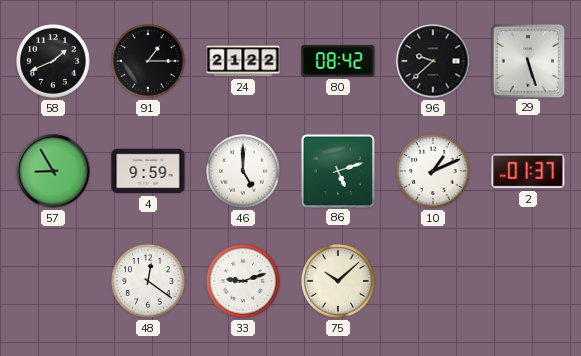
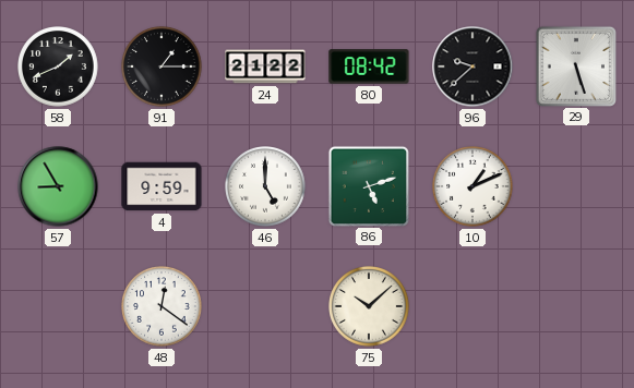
2: 01:37 -> none
33: 9:12 -> none
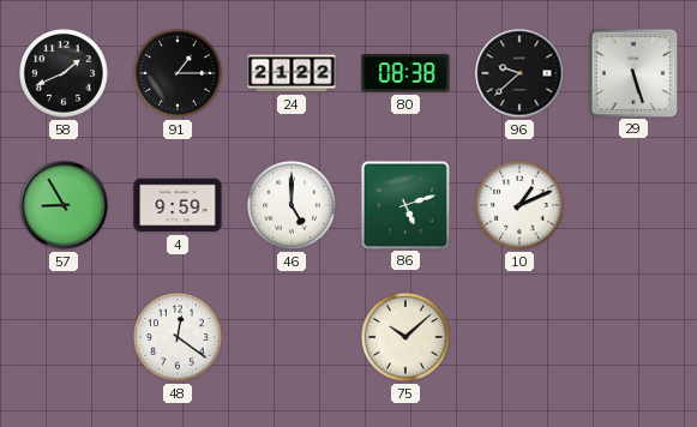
80: 08:42 -> 08:38
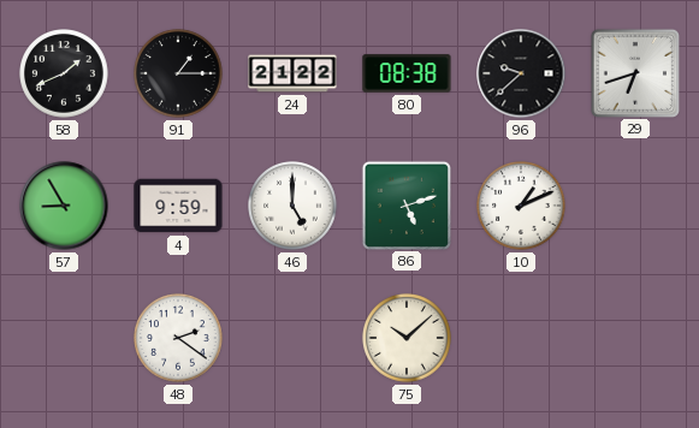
29: 5:27 -> 6:42
48: 12:21 -> 2:21
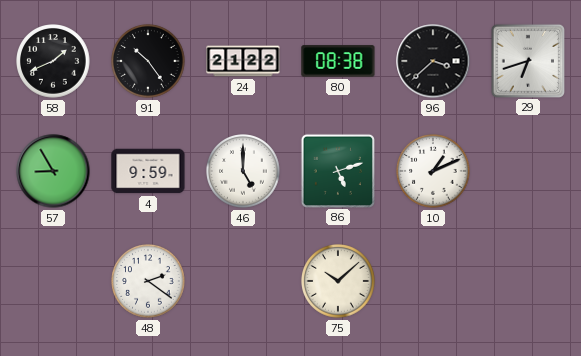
91: 1:15 -> 10:24
96: 9:38 -> 3:38
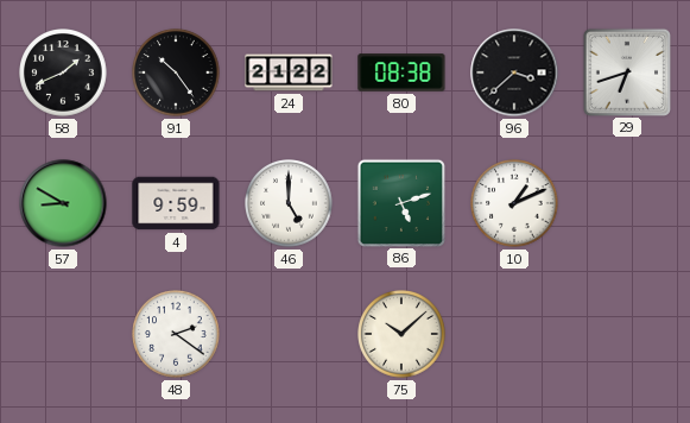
57: 8:55 -> 8:50
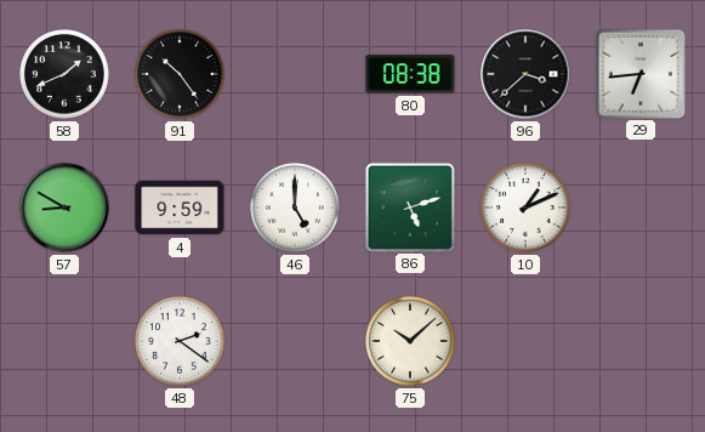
24: 21:22 -> none
29: 6:42 -> 6:44
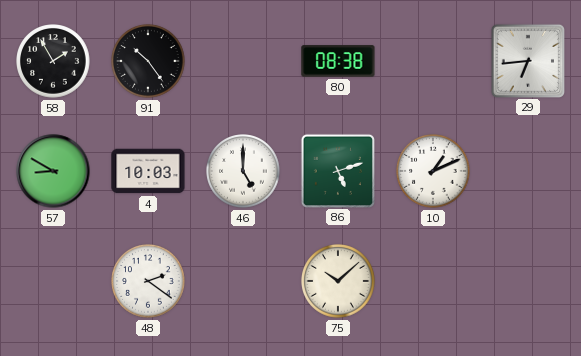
58: 1:41 -> 1:55
96: 3:38 -> none
4: 9:59 -> 10:03
